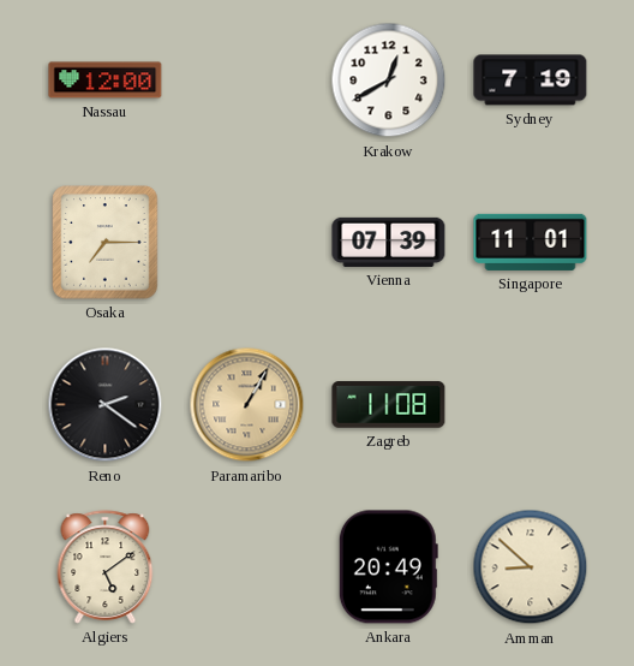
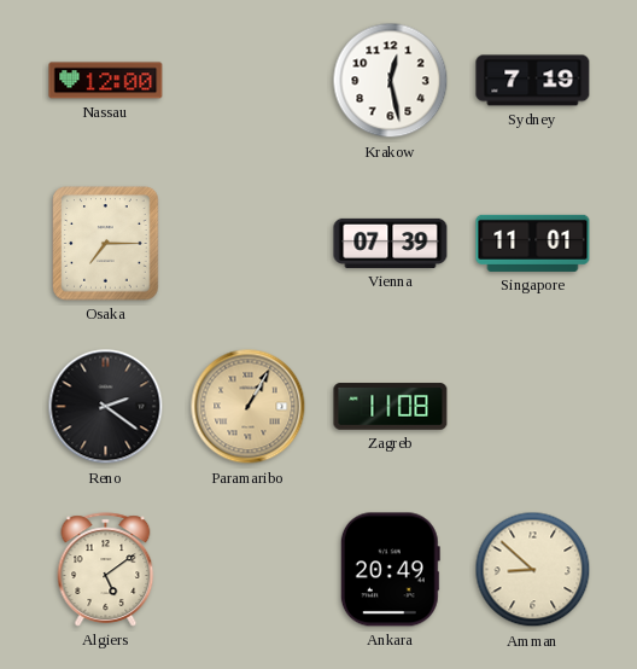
Krakow: 12:40 -> 12:28
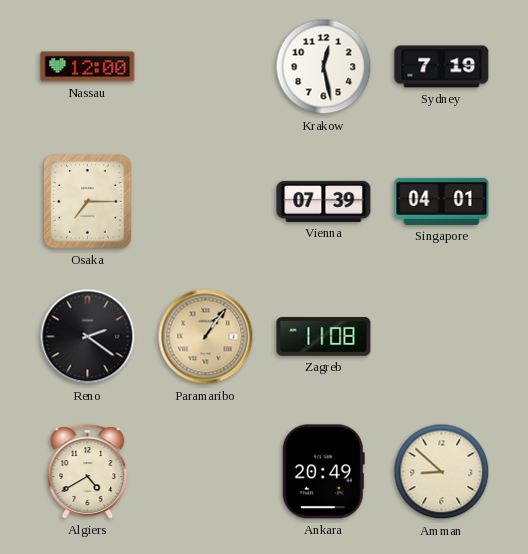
Singapore: 11:01 -> 04:01
Paramaribo: 1:05 -> 1:06
Algiers: 5:09 -> 4:40
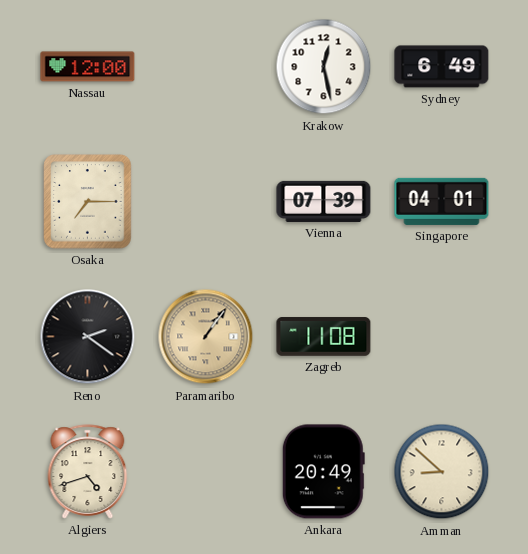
Sydney: 7:19 -> 6:49
Algiers: 4:40 -> 4:42
